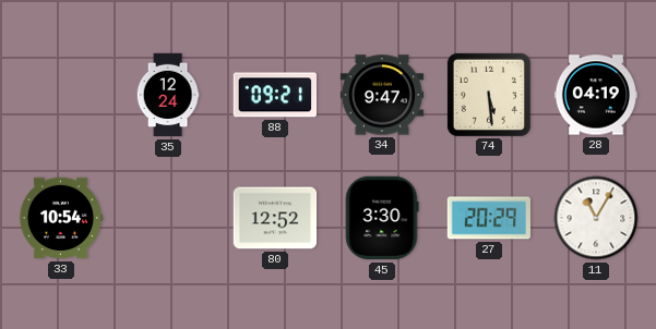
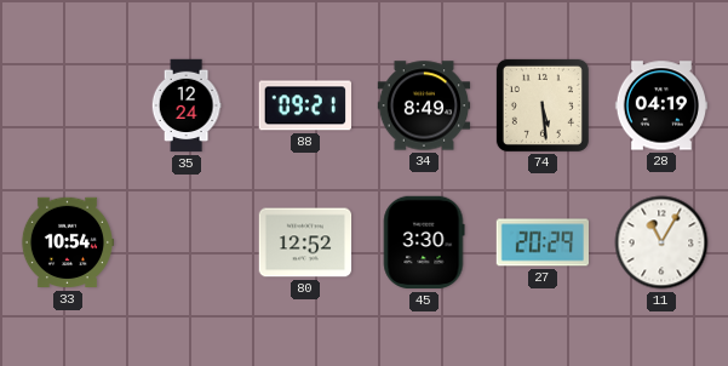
34: 9:47 -> 8:49
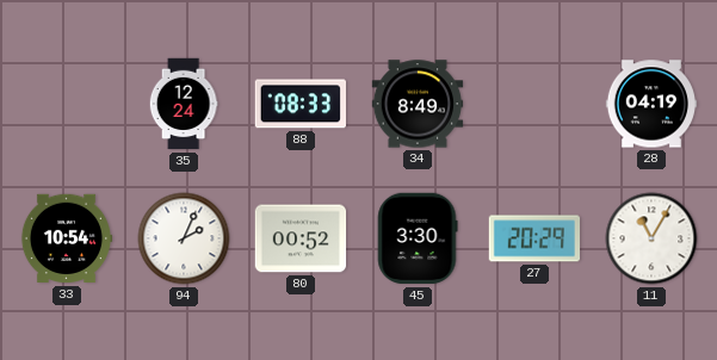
88: 09:21 -> 08:33
74: 5:29 -> none
94: none -> 2:04
80: 12:52 -> 00:52
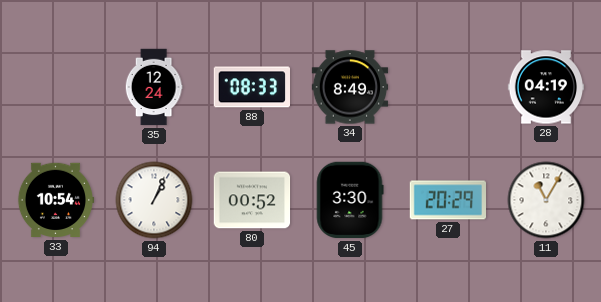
94: 2:04 -> 1:04
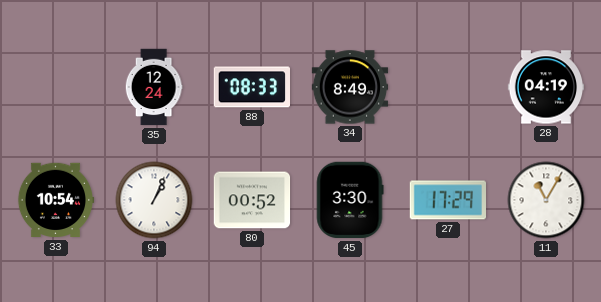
27: 20:29 -> 17:29
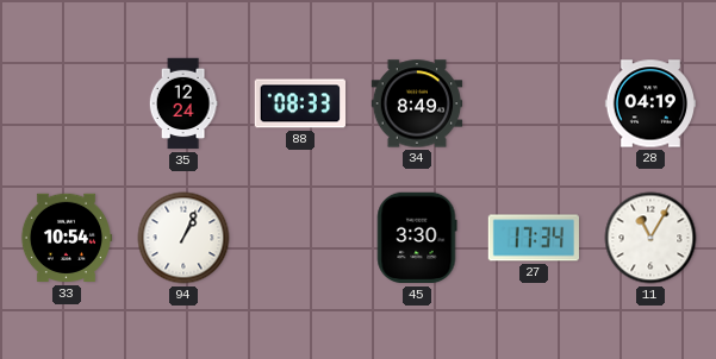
80: 00:52 -> none
27: 17:29 -> 17:34
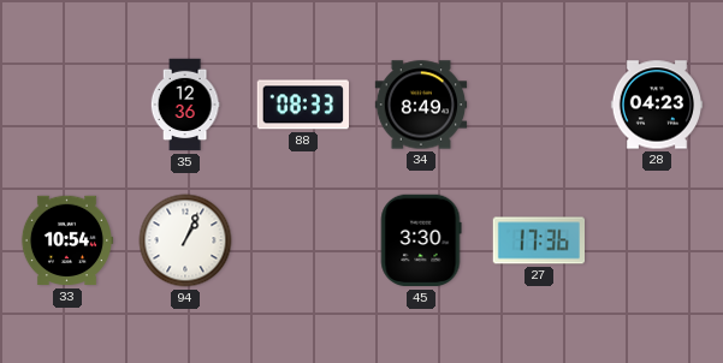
35: 12:24 -> 12:36
28: 04:19 -> 04:23
27: 17:34 -> 17:36
11: 11:05 -> none
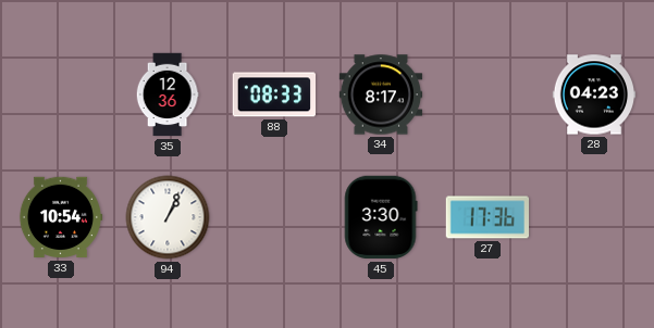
34: 8:49 -> 8:17
